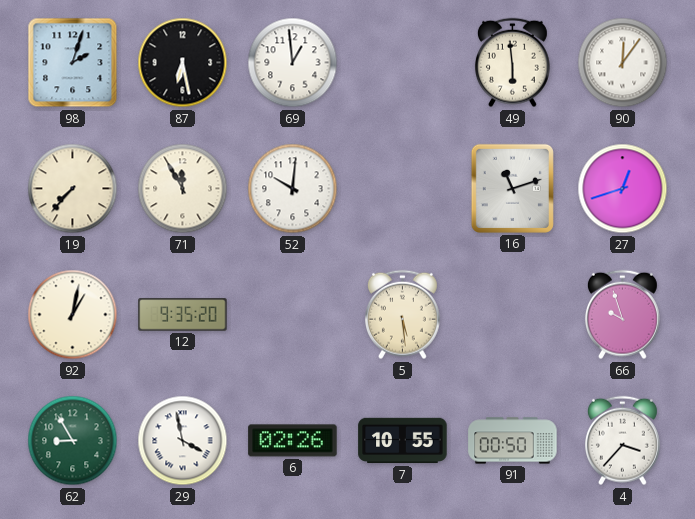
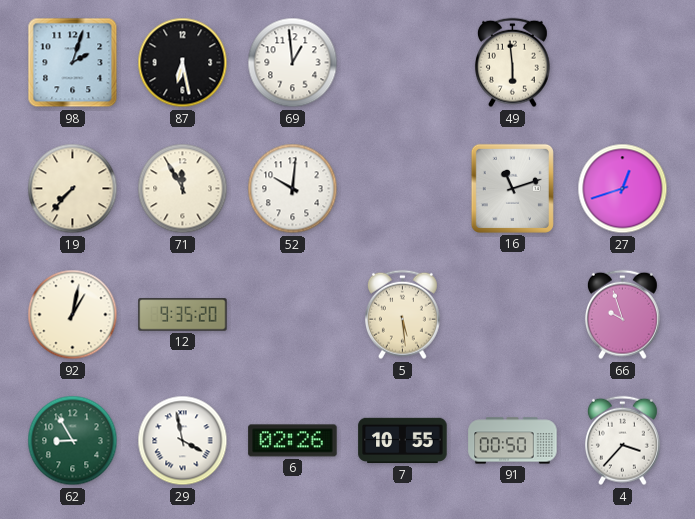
90: 12:06 -> none
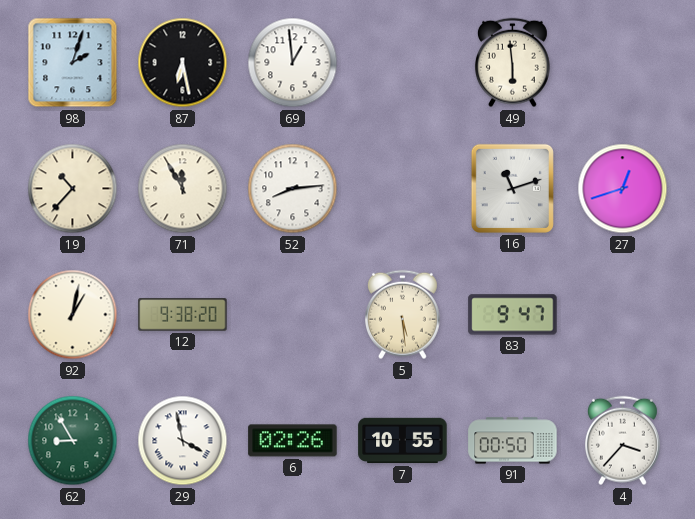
19: 7:37 -> 10:37
52: 10:01 -> 8:14
12: 9:35 -> 9:38
83: none -> 9:47
66: 9:57 -> none
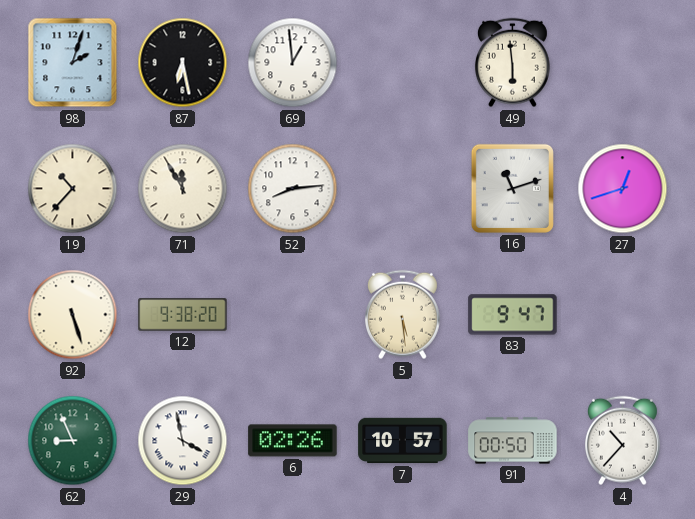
92: 1:02 -> 5:27
62: 8:55 -> 8:56
7: 10:55 -> 10:57
4: 3:37 -> 10:37
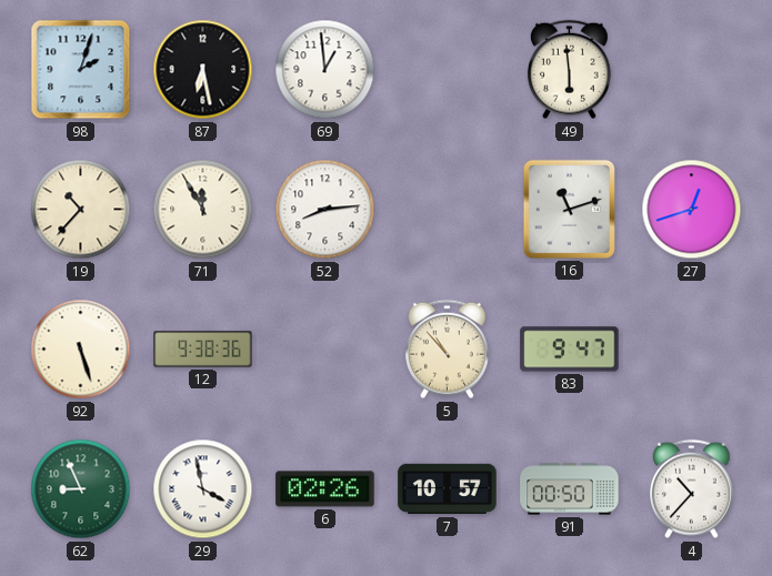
12: 9:38:20 -> 9:38:36
5: 5:29 -> 10:53
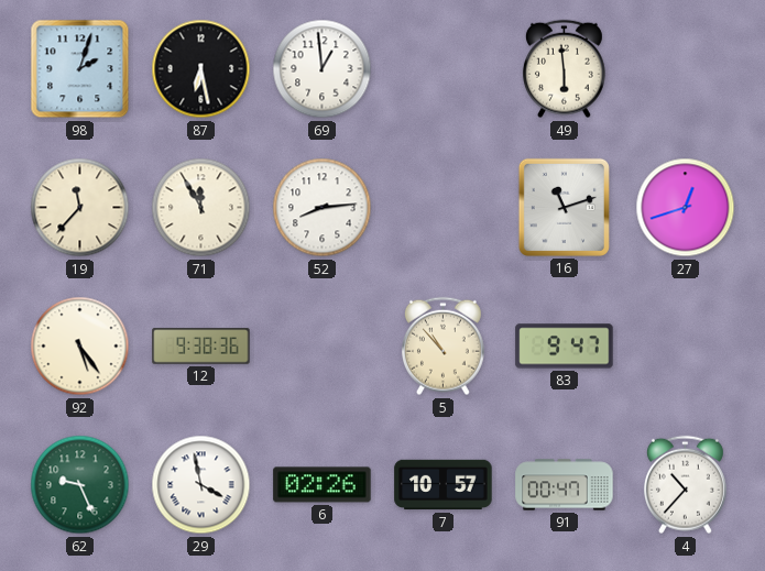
19: 10:37 -> 11:37
92: 5:27 -> 5:24
62: 8:56 -> 9:26
91: 00:50 -> 00:47
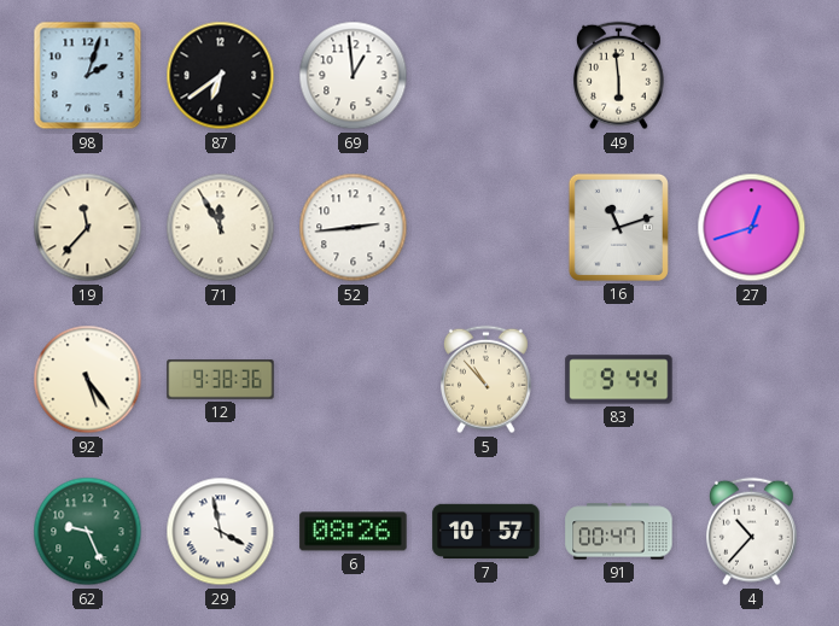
87: 6:28 -> 6:39
52: 8:14 -> 2:44
83: 9:47 -> 9:44
6: 02:26 -> 08:26
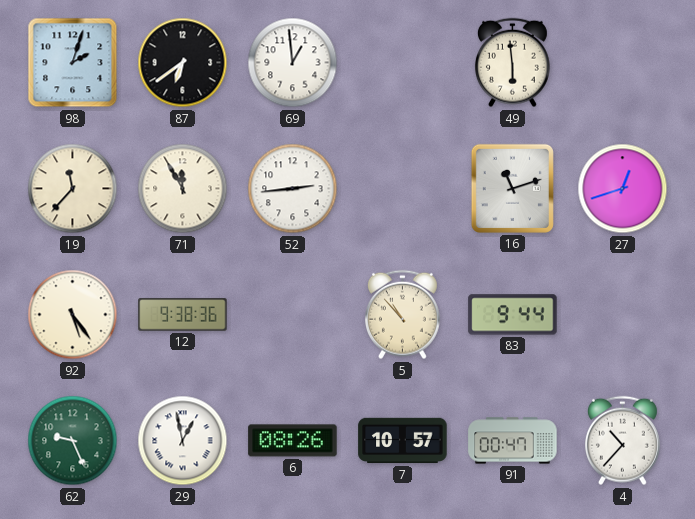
29: 3:58 -> 12:58
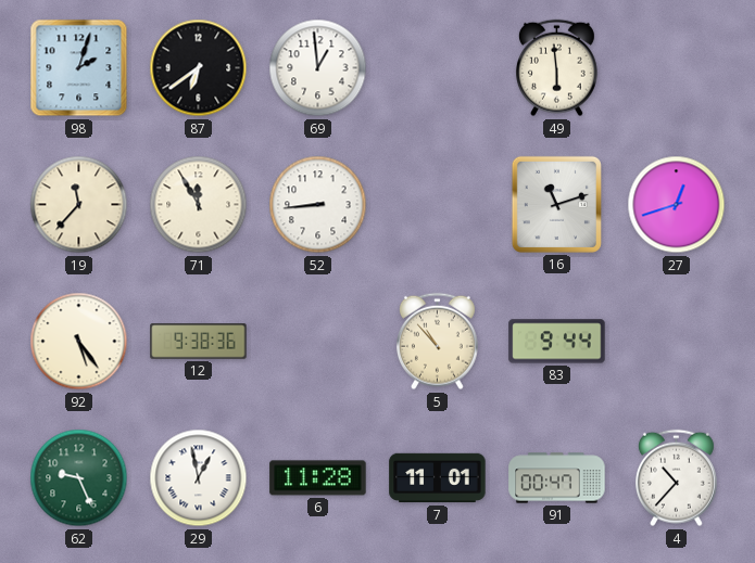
52: 2:44 -> 8:44
6: 08:26 -> 11:28
7: 10:57 -> 11:01
